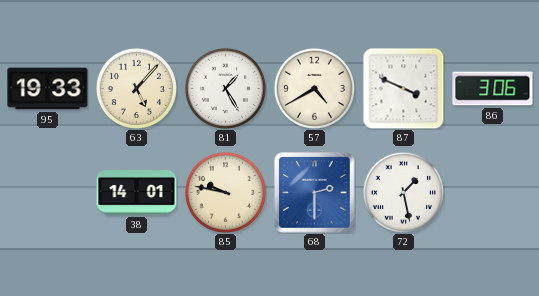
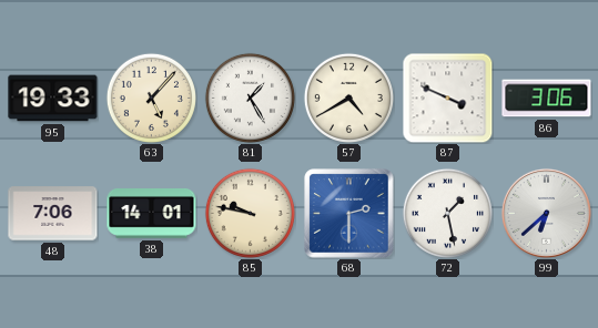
48: none -> 7:06
99: none -> 6:38
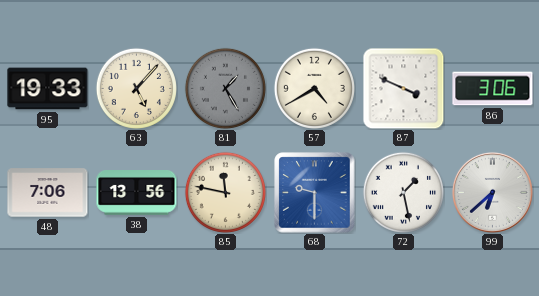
81 dial: white -> grey
38: 14:01 -> 13:56
85: 9:47 -> 11:47
68: 2:30 -> 9:30
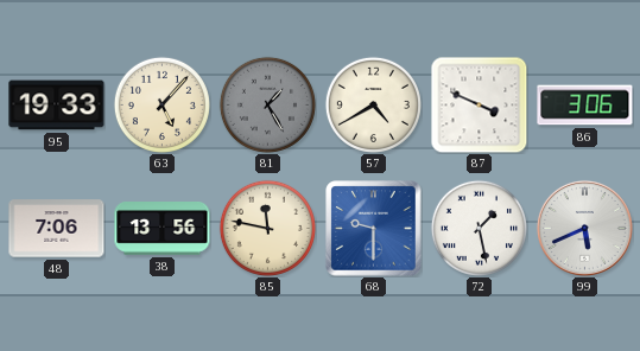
99: 6:38 -> 5:41
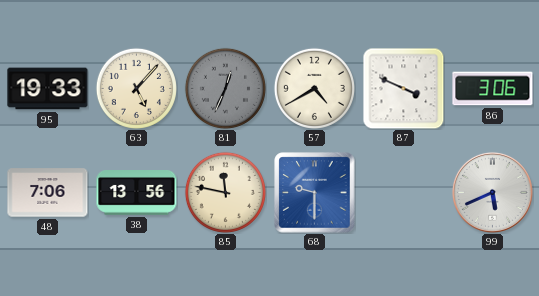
81: 1:25 -> 12:34
72: 1:28 -> none
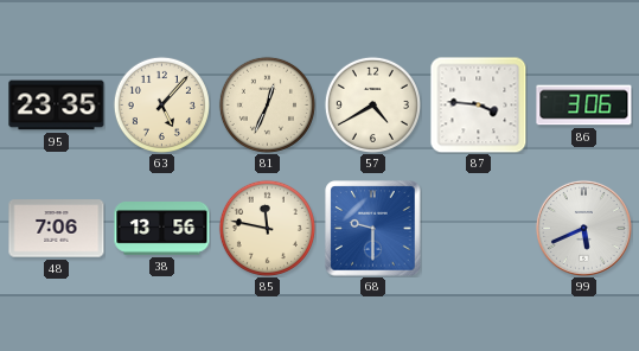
95: 19:33 -> 23:35
81 dial: grey -> cream
87: 3:49 -> 3:46
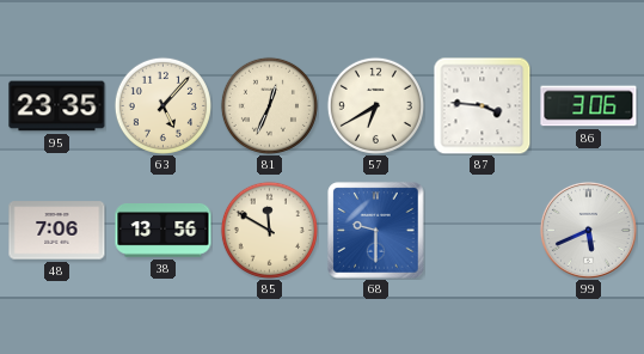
57: 4:40 -> 6:40
85: 11:47 -> 11:50
